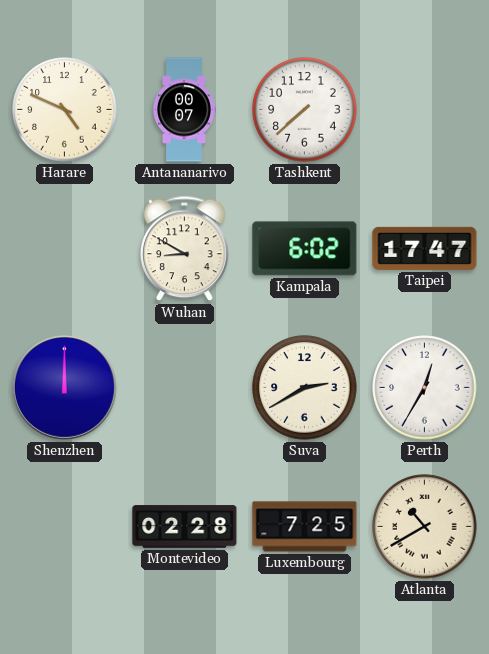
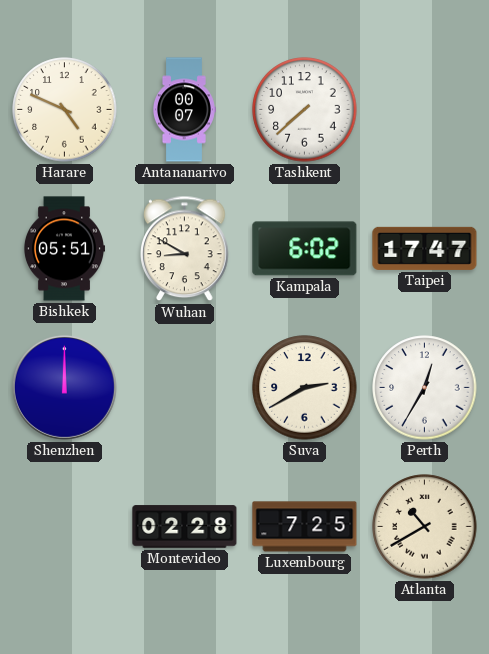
Bishkek: none -> 05:51
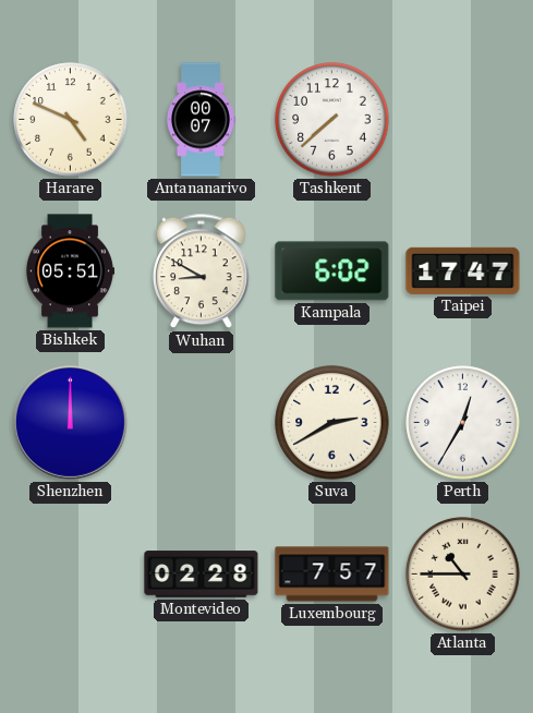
Luxembourg: 7:25 -> 7:57
Atlanta: 10:40 -> 10:45
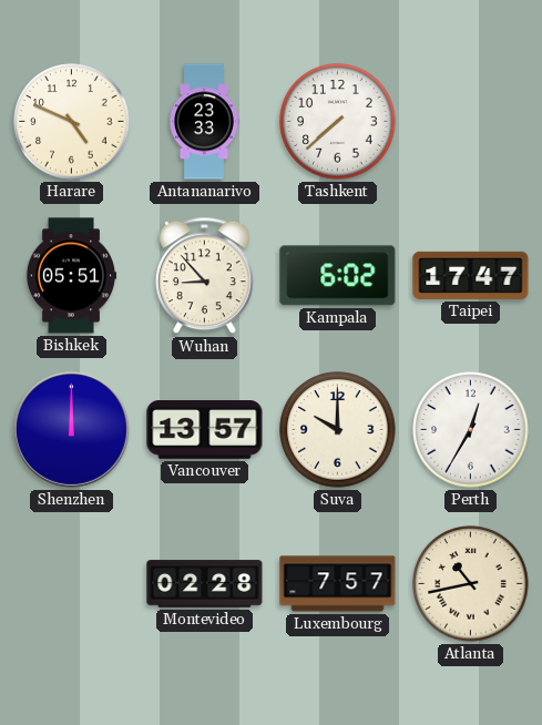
Antananarivo: 00:07 -> 23:33
Wuhan: 8:50 -> 8:53
Vancouver: none -> 13:57
Suva: 2:40 -> 10:00
Atlanta: 10:45 -> 10:43
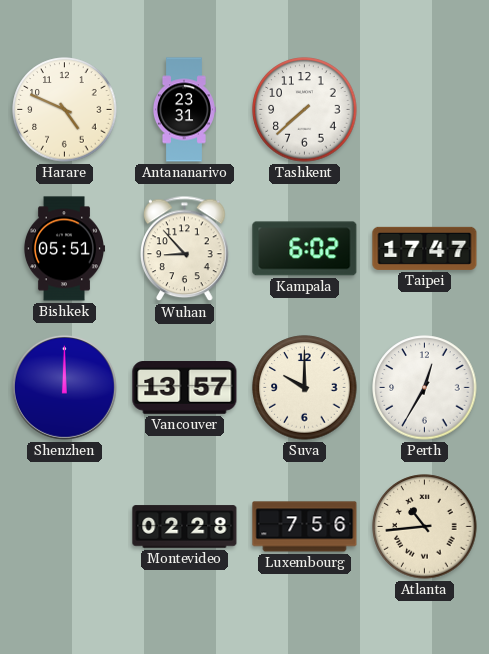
Antananarivo: 23:33 -> 23:31
Luxembourg: 7:57 -> 7:56
Atlanta: 10:43 -> 10:44
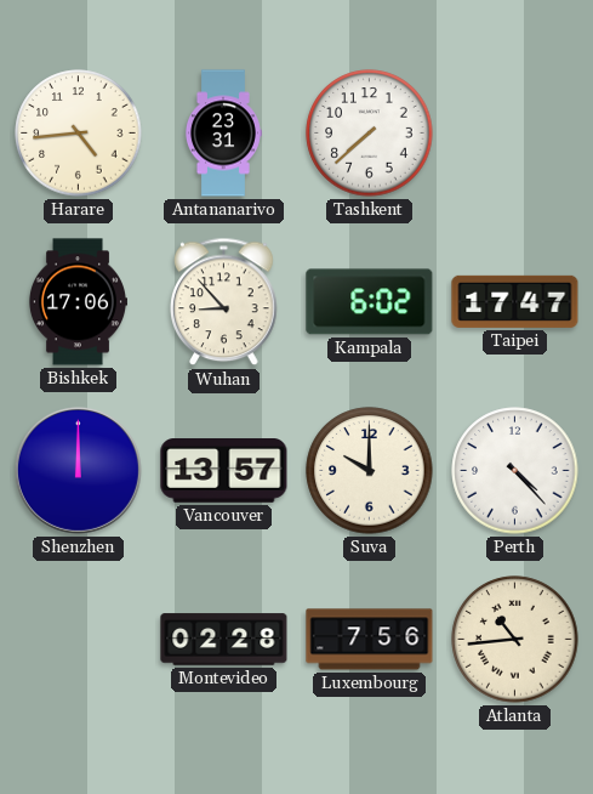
Harare: 4:49 -> 4:44
Bishkek: 05:51 -> 17:06
Perth: 12:35 -> 4:23
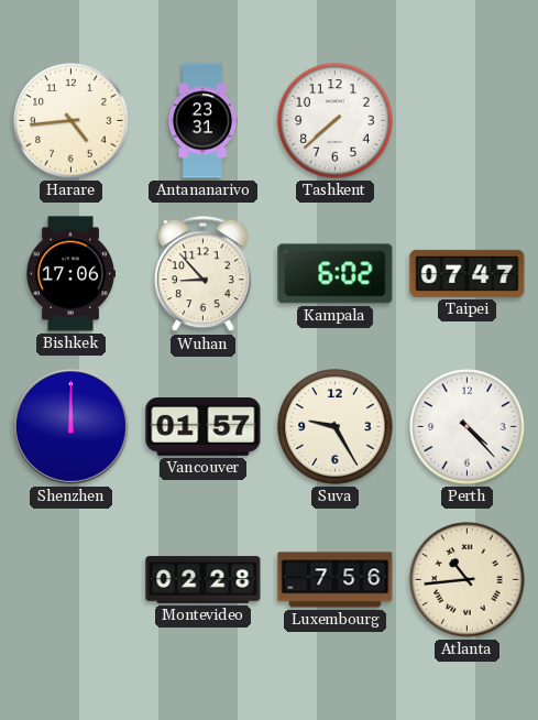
Taipei: 17:47 -> 07:47
Vancouver: 13:57 -> 01:57
Suva: 10:00 -> 9:25
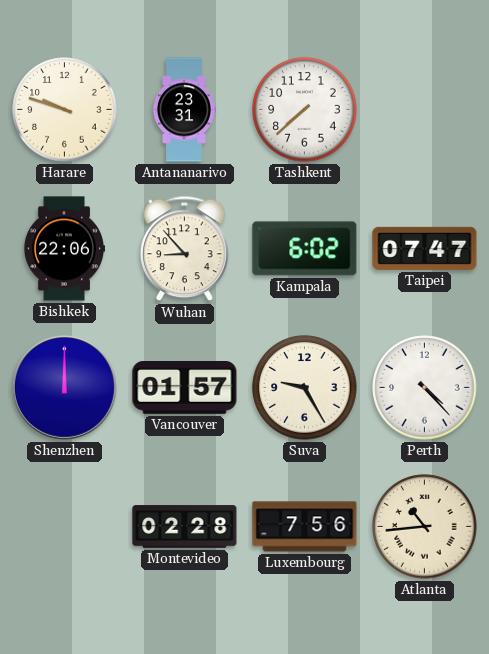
Harare: 4:44 -> 9:48
Bishkek: 17:06 -> 22:06
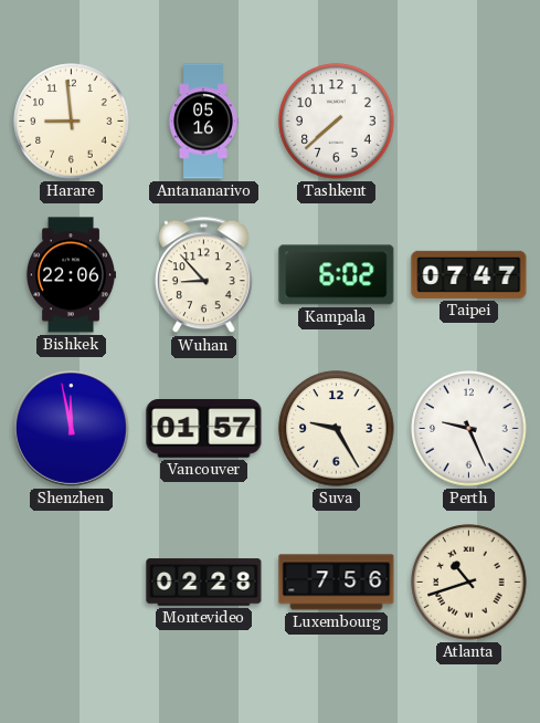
Harare: 9:48 -> 8:59
Antananarivo: 23:31 -> 05:16
Shenzhen: 12:00 -> 11:58
Perth: 4:23 -> 9:26
Atlanta: 10:44 -> 10:42
